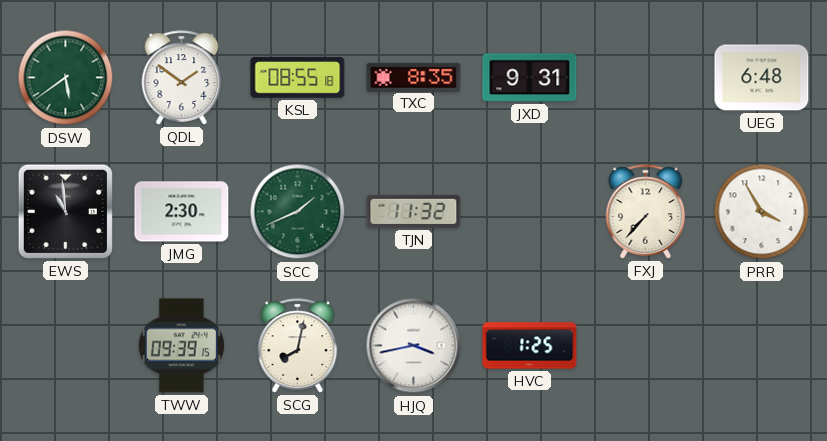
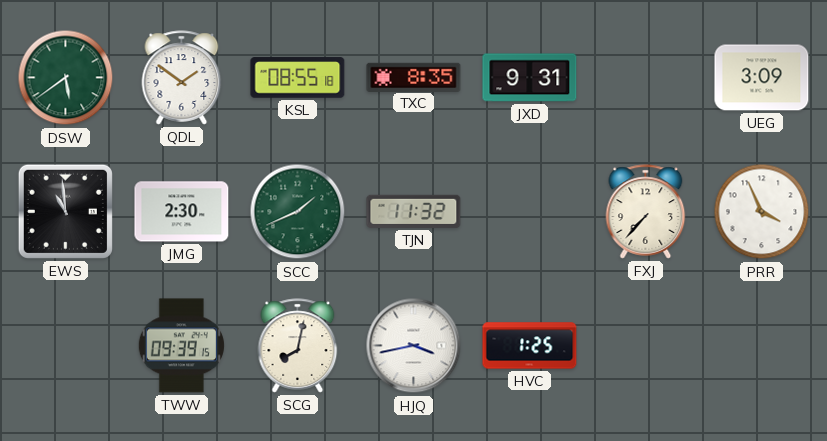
UEG: 6:48 -> 3:09
PRR: 3:55 -> 3:56
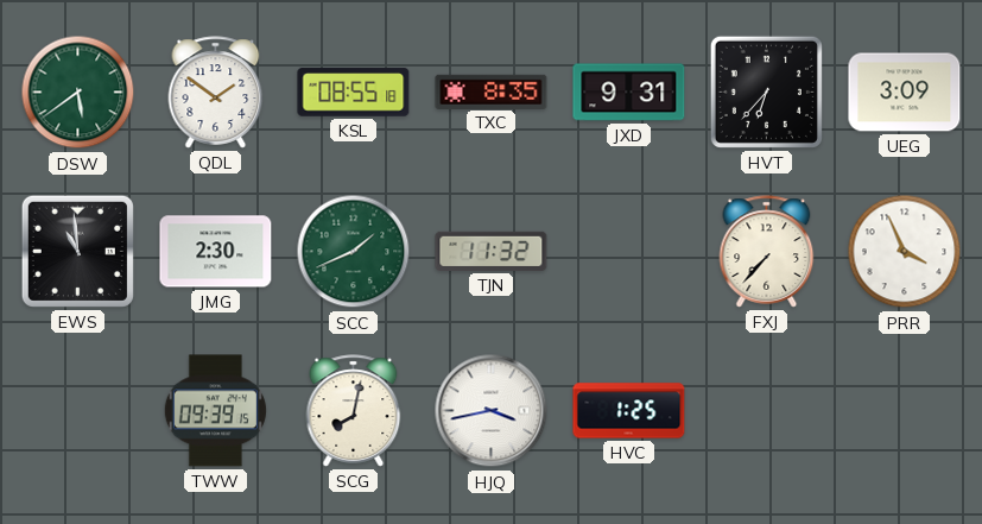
HVT: none -> 6:37
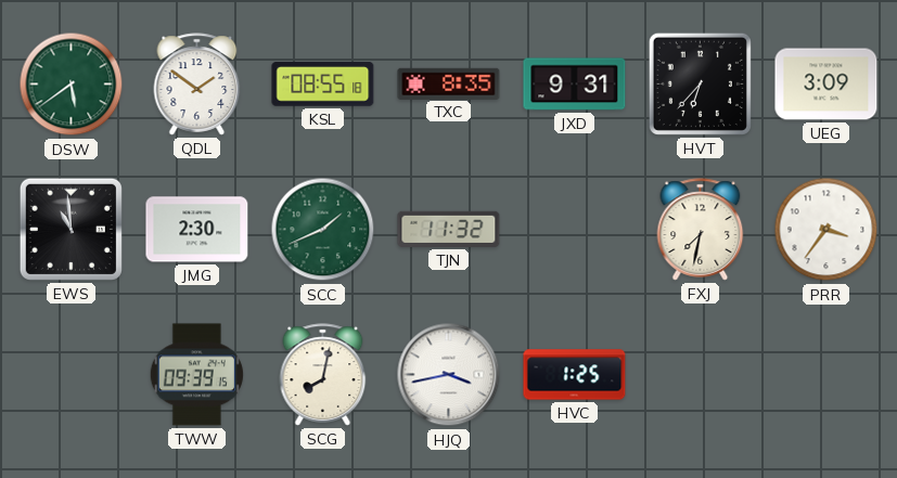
FXJ: 7:37 -> 7:32
PRR: 3:56 -> 3:36
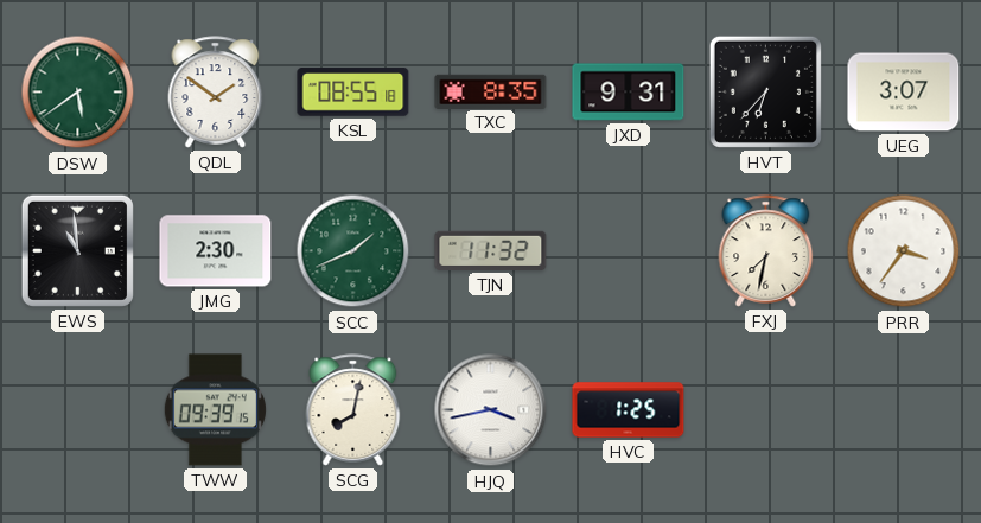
UEG: 3:09 -> 3:07
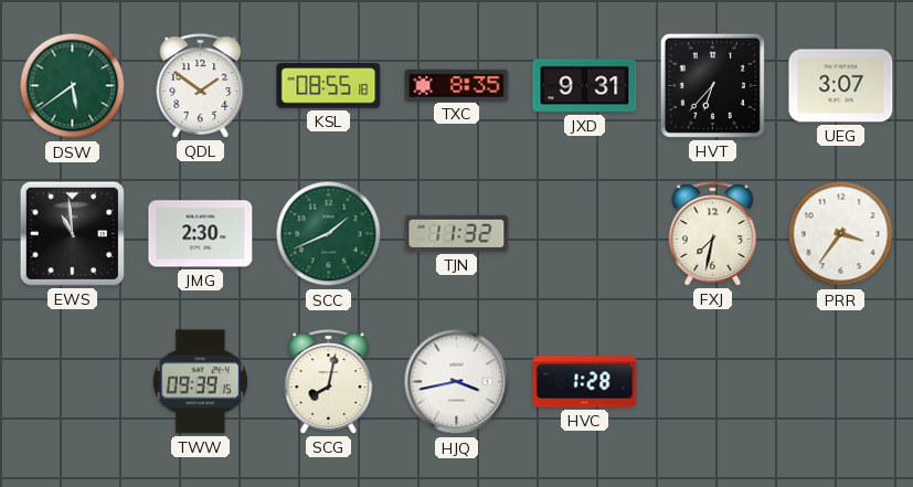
HVC: 1:25 -> 1:28
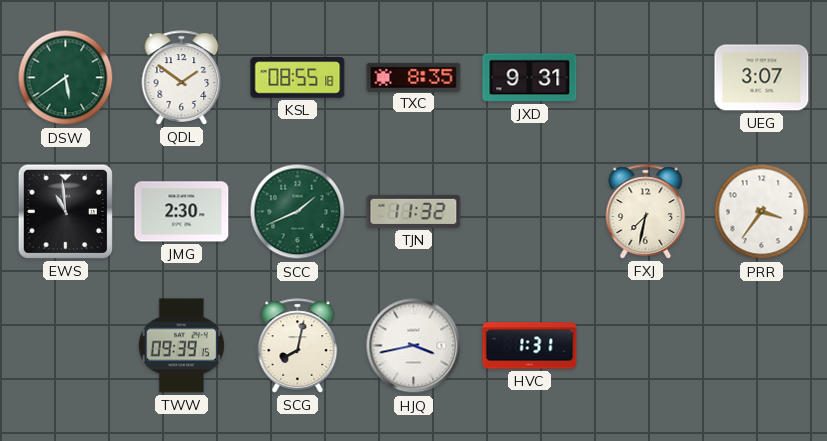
HVT: 6:37 -> none
HVC: 1:28 -> 1:31
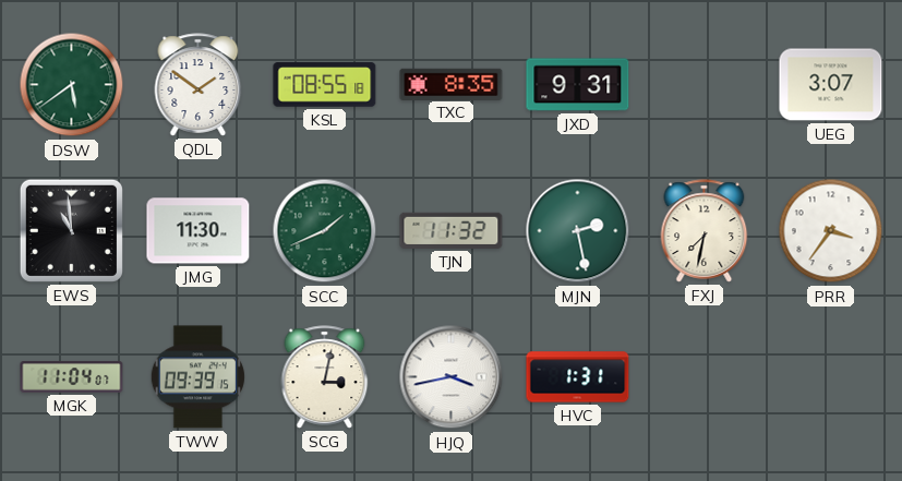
JMG: 2:30 -> 11:30
MJN: none -> 2:28
MGK: none -> 11:04
SCG: 8:02 -> 3:02
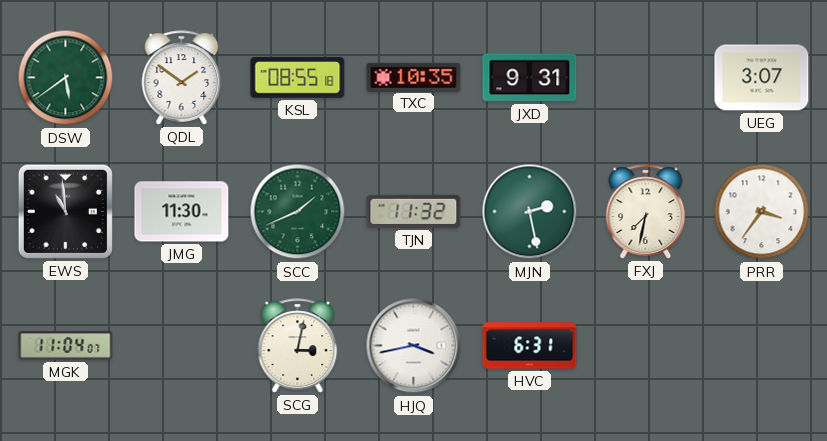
TXC: 8:35 -> 10:35
TWW: 09:39 -> none
HVC: 1:31 -> 6:31
